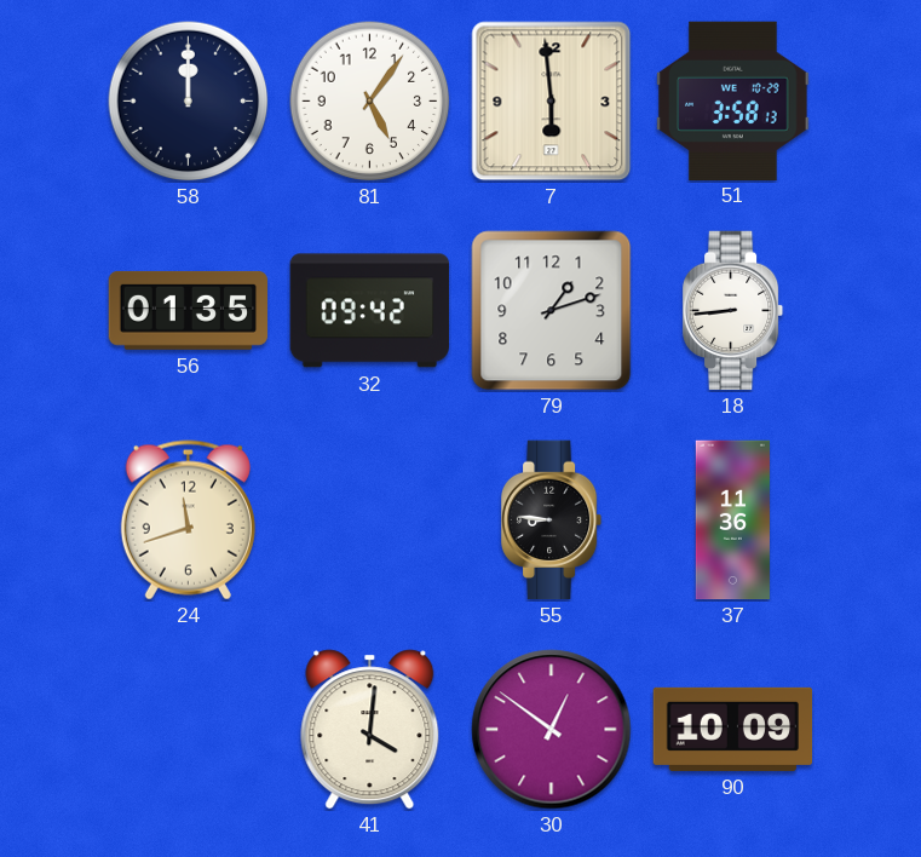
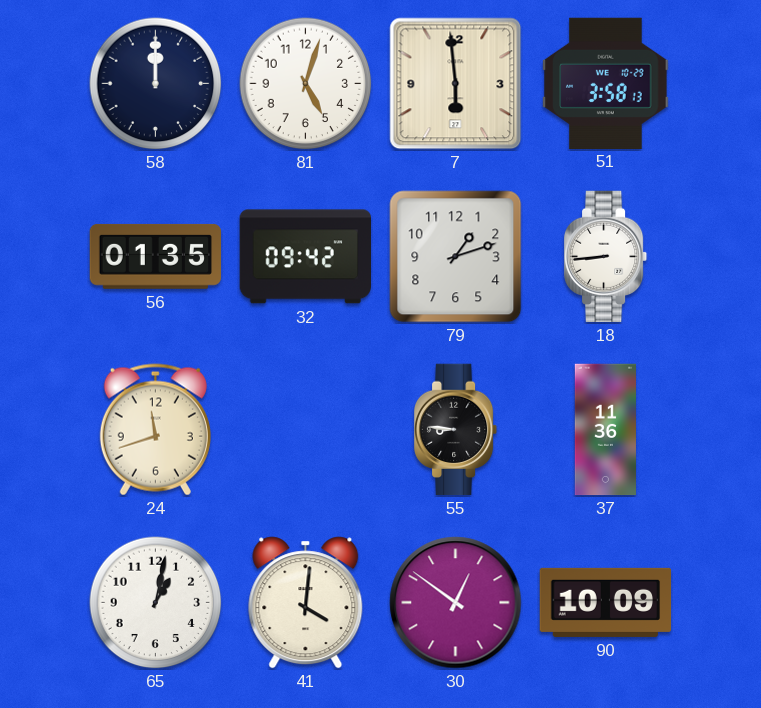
81: 5:06 -> 5:03
65: none -> 1:02
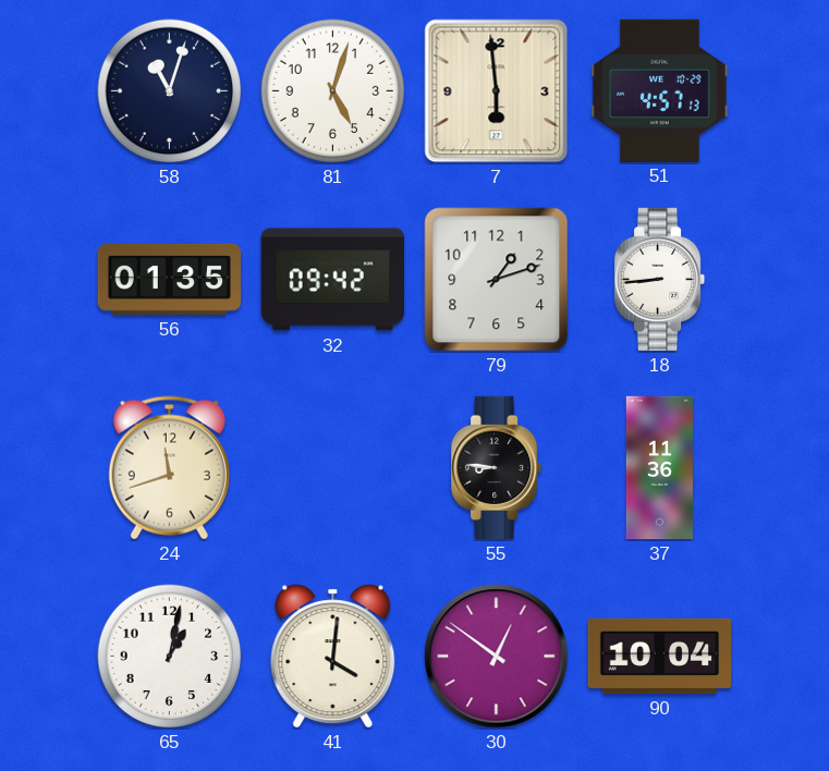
58: 12:00 -> 11:03
51: 3:58 -> 4:57
90: 10:09 -> 10:04
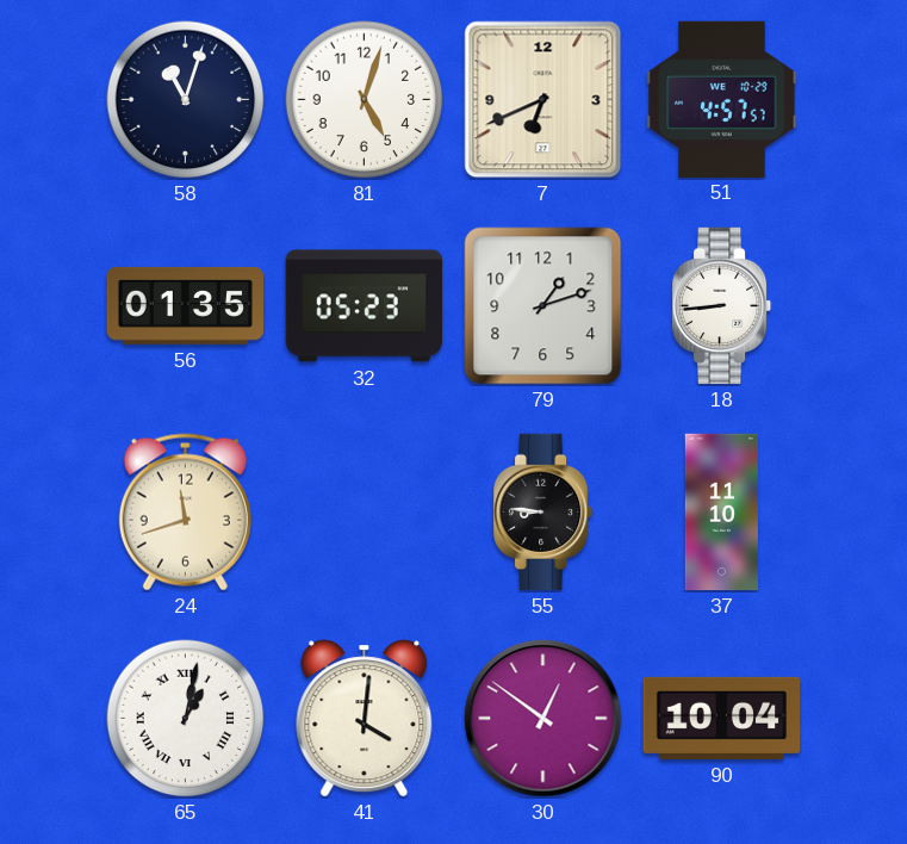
7: 5:59 -> 6:41
51: 4:57:13 -> 4:57:57
32: 09:42 -> 05:23
37: 11:36 -> 11:10
65 numerals: Arabic -> Roman
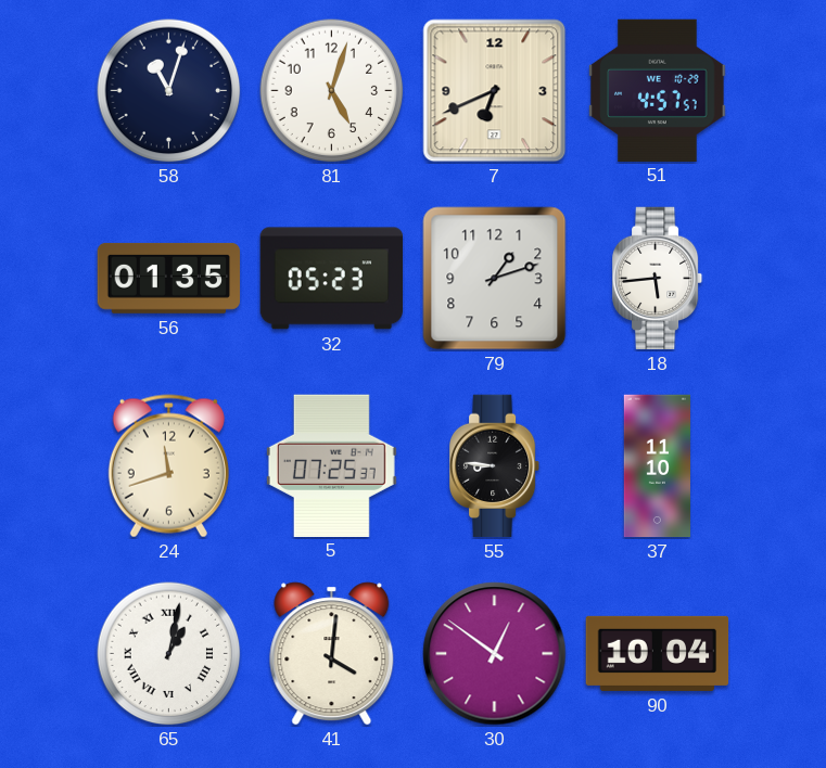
18: 8:44 -> 5:44
5: none -> 07:25
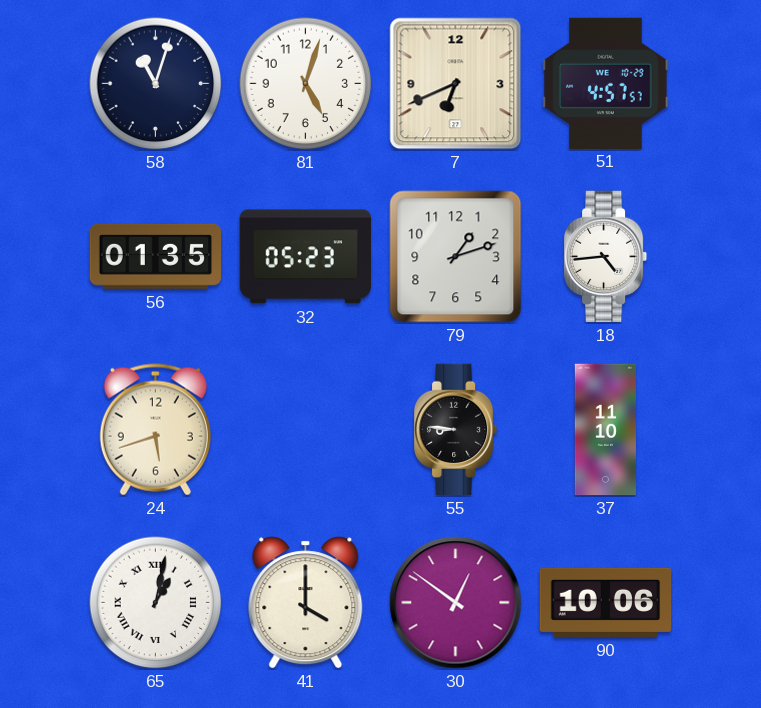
18: 5:44 -> 4:44
24: 11:42 -> 5:42
5: 07:25 -> none
41: 4:01 -> 4:00
90: 10:04 -> 10:06
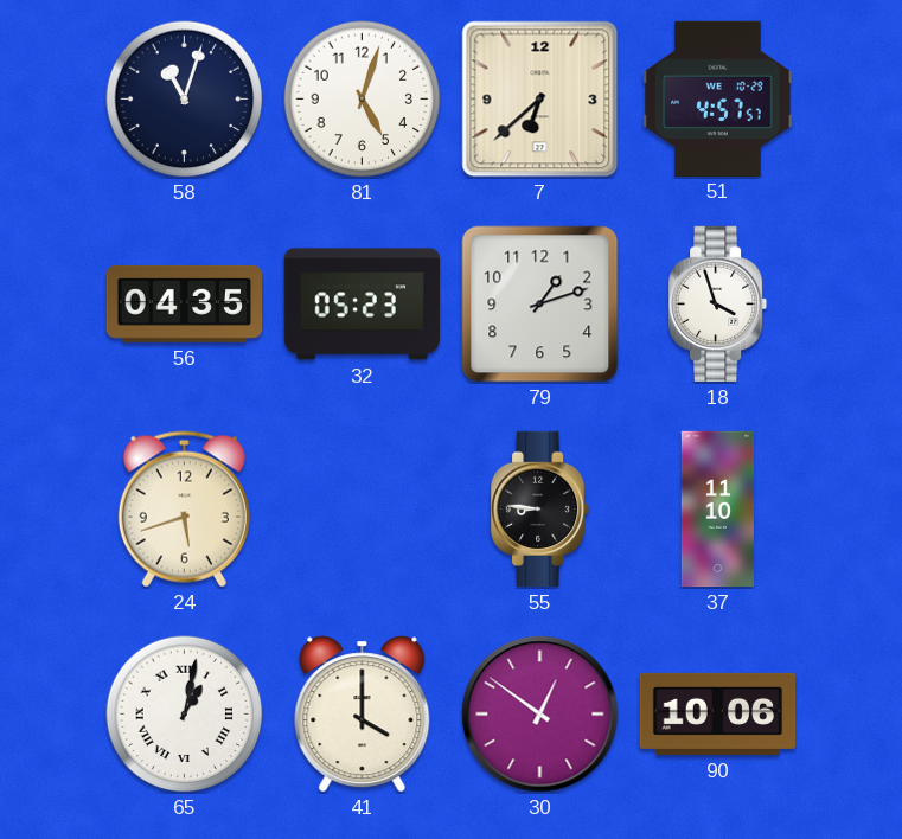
7: 6:41 -> 6:38
56: 01:35 -> 04:35
18: 4:44 -> 3:57
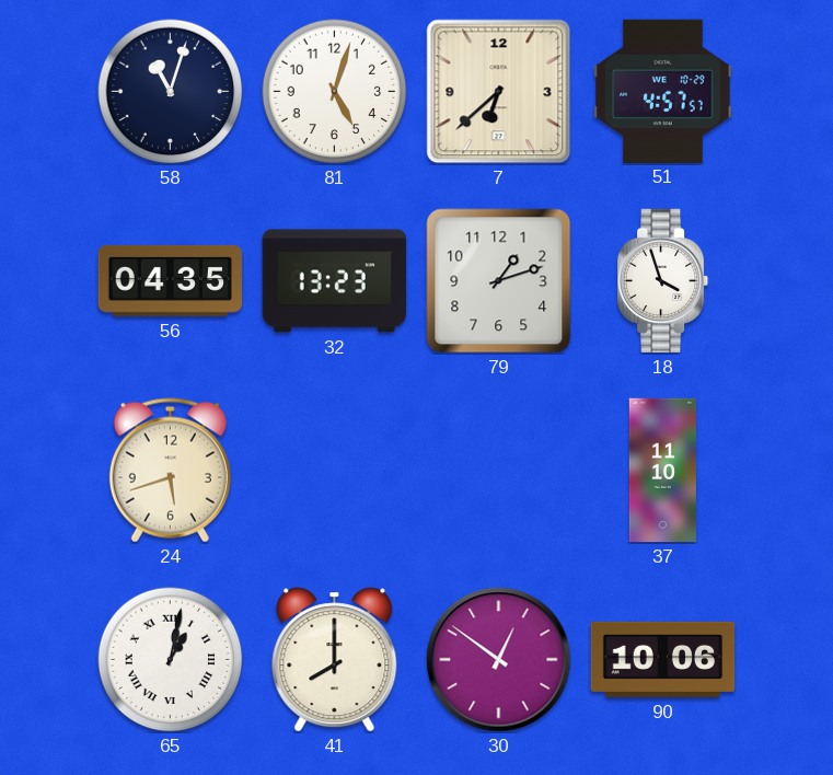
32: 05:23 -> 13:23
55: 8:46 -> none
41: 4:00 -> 8:00
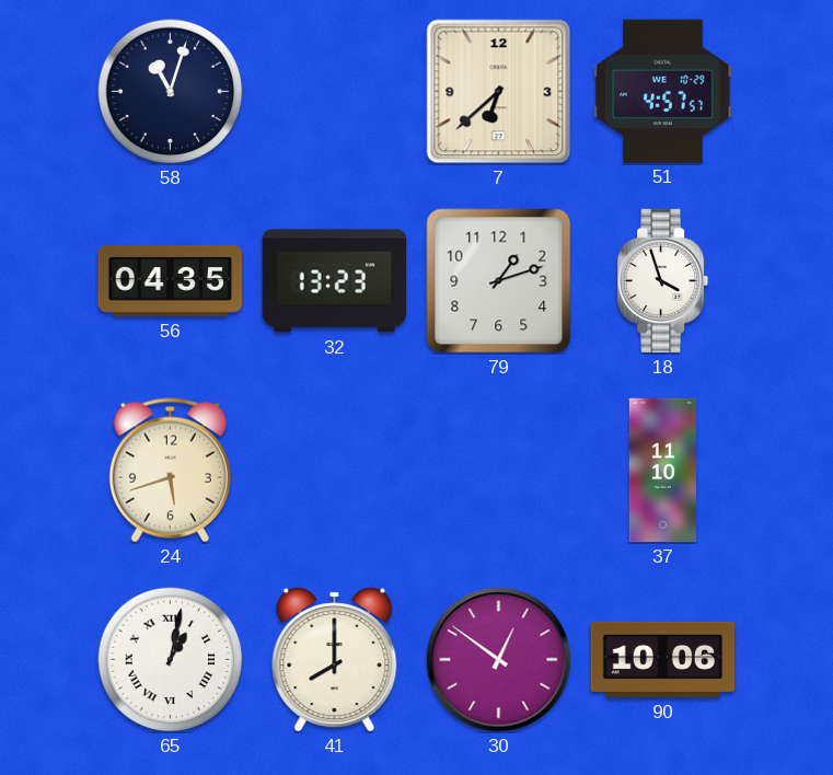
81: 5:03 -> none
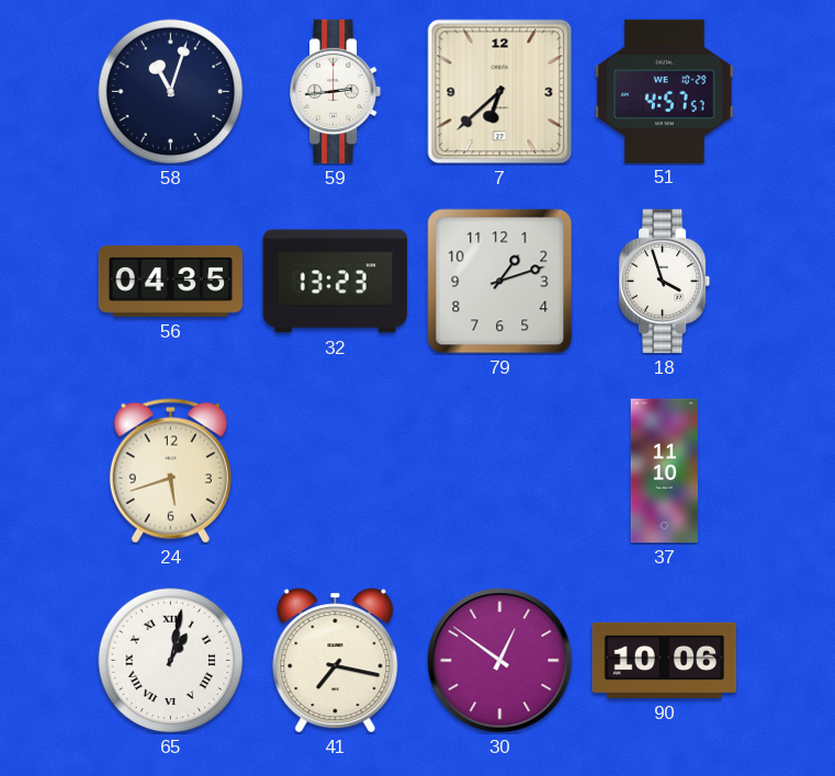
59: none -> 2:44
41: 8:00 -> 7:17
